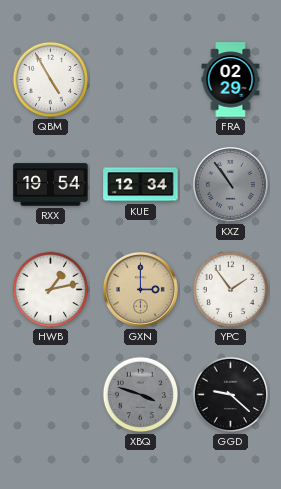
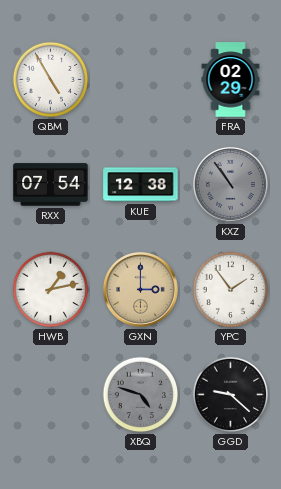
RXX: 19:54 -> 07:54
KUE: 12:34 -> 12:38
XBQ: 3:48 -> 4:48
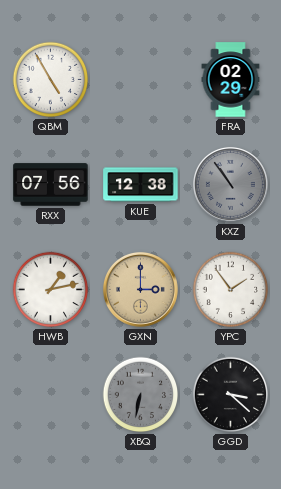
RXX: 07:54 -> 07:56
XBQ: 4:48 -> 6:32
GGD: 9:22 -> 3:22
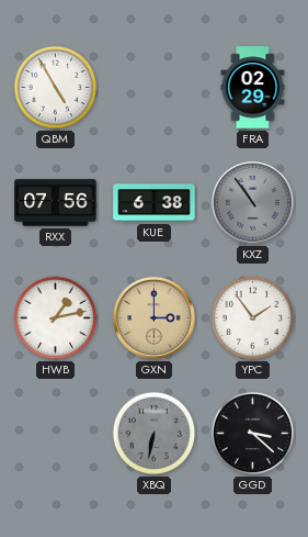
KUE: 12:38 -> 6:38
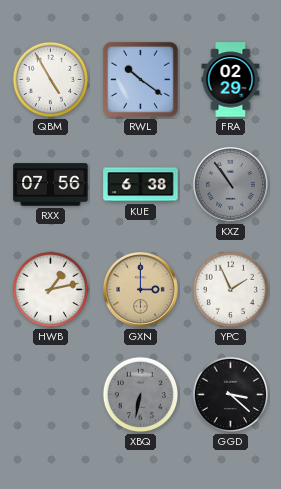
RWL: none -> 10:21
YPC: 1:54 -> 1:56
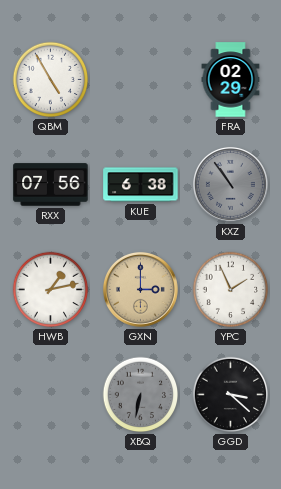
RWL: 10:21 -> none
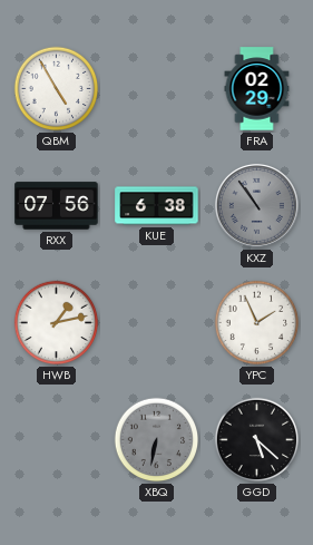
GXN: 3:00 -> none
GGD: 3:22 -> 5:22
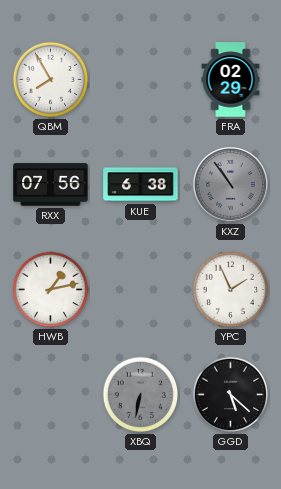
QBM: 4:55 -> 7:55
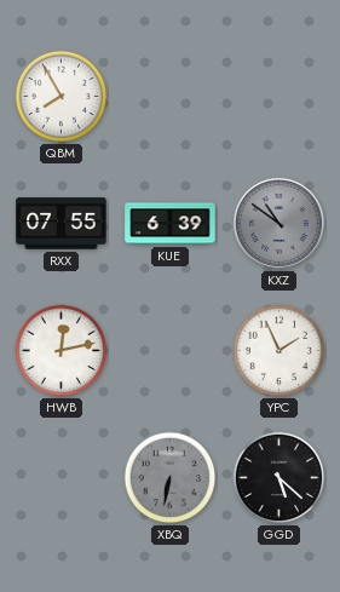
FRA: 02:29 -> none
RXX: 07:56 -> 07:55
KUE: 6:38 -> 6:39
KXZ: 10:54 -> 10:51
HWB: 1:13 -> 12:13
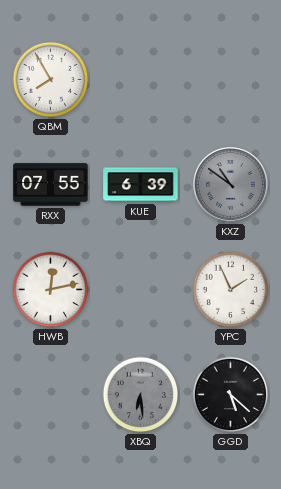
XBQ: 6:32 -> 6:29
